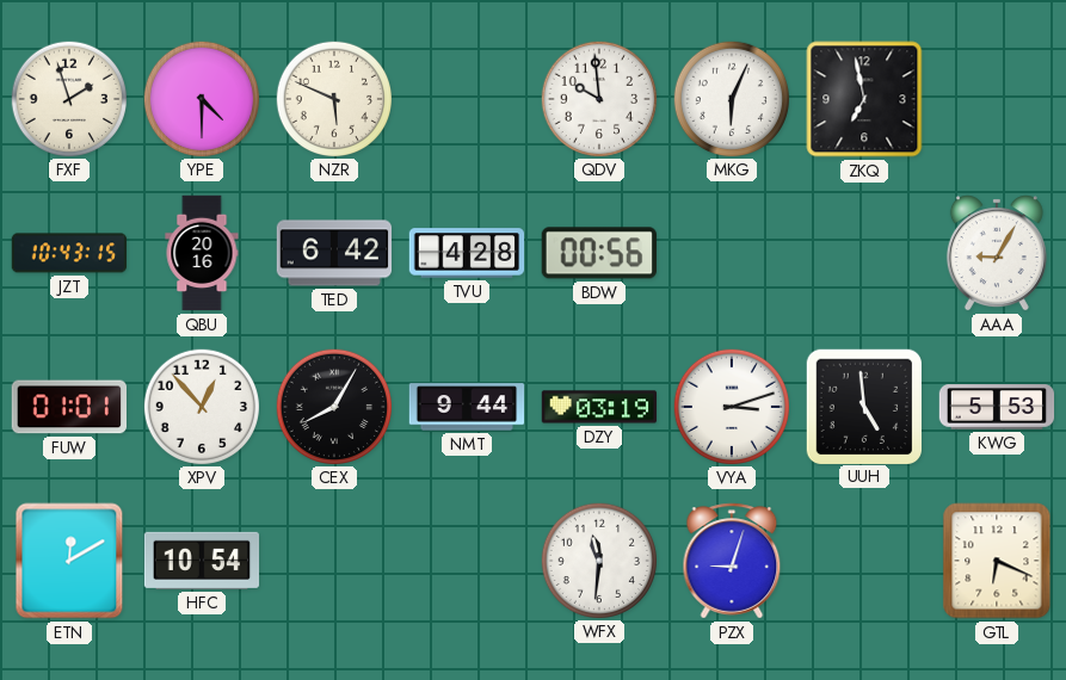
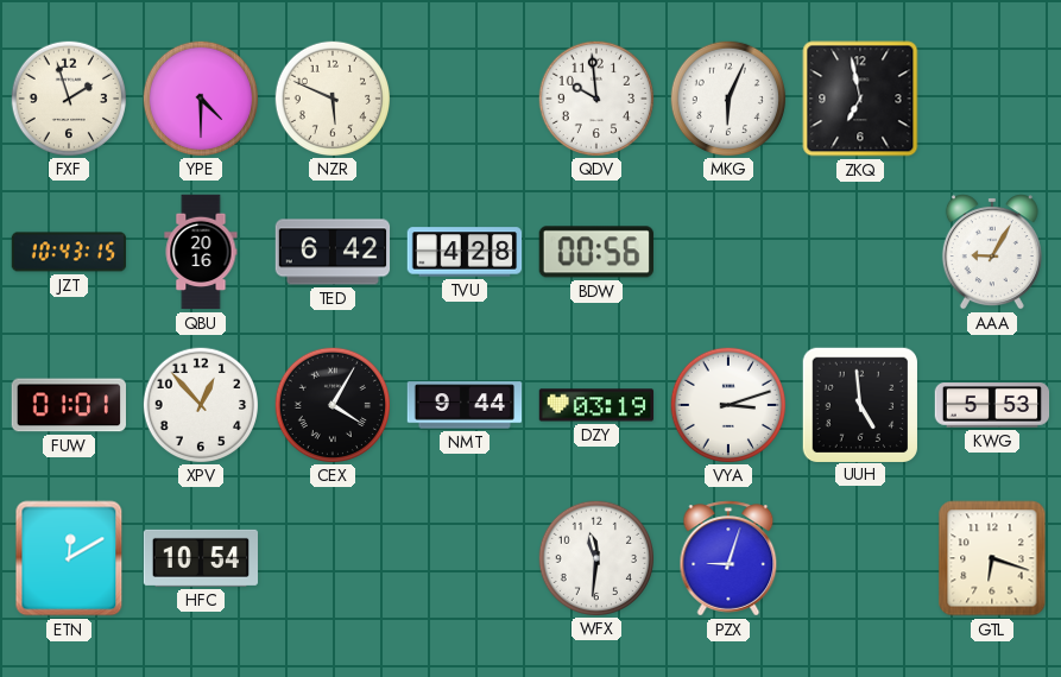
CEX: 8:05 -> 4:05
GTL: 6:19 -> 6:18
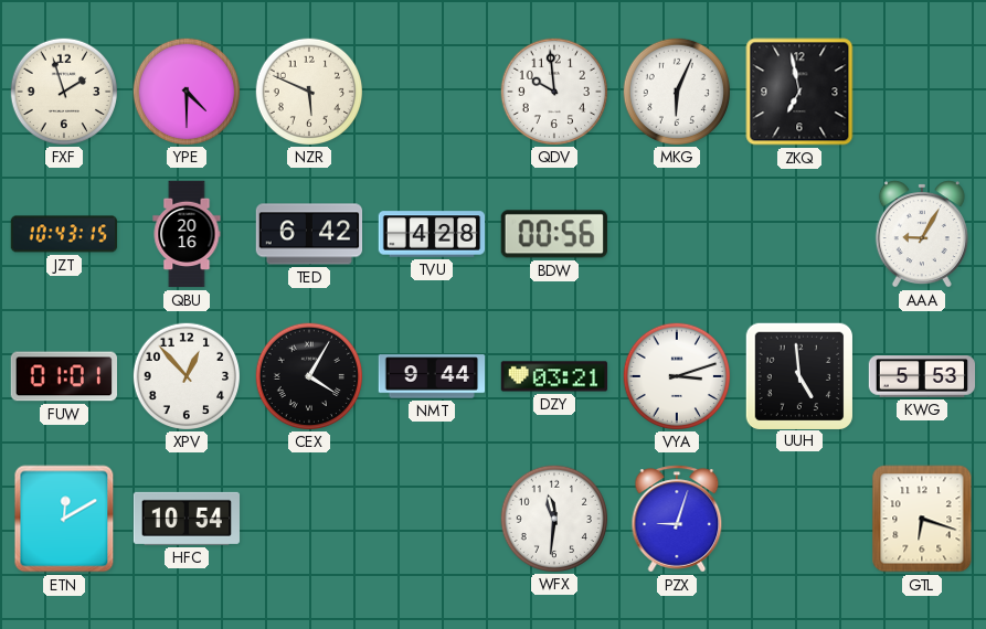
DZY: 03:19 -> 03:21
